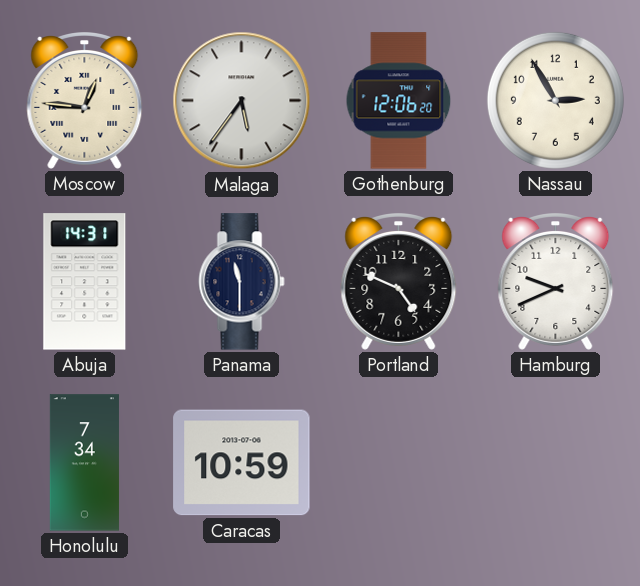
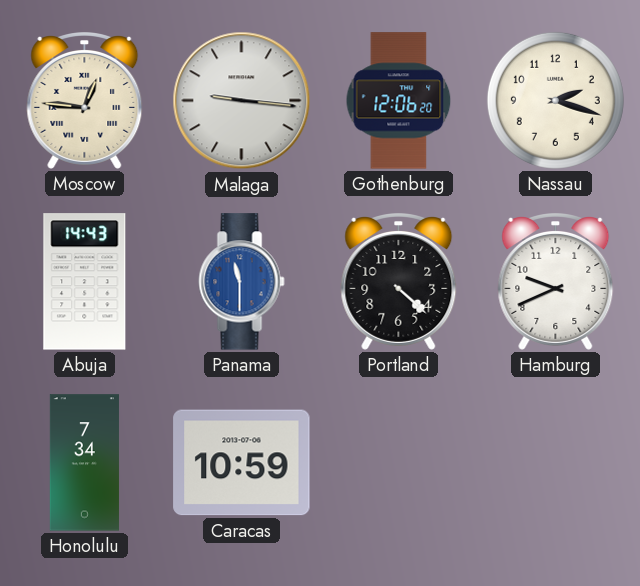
Malaga: 5:36 -> 9:16
Nassau: 2:55 -> 2:18
Abuja: 14:31 -> 14:43
Panama dial: navy -> blue
Portland: 4:49 -> 4:22
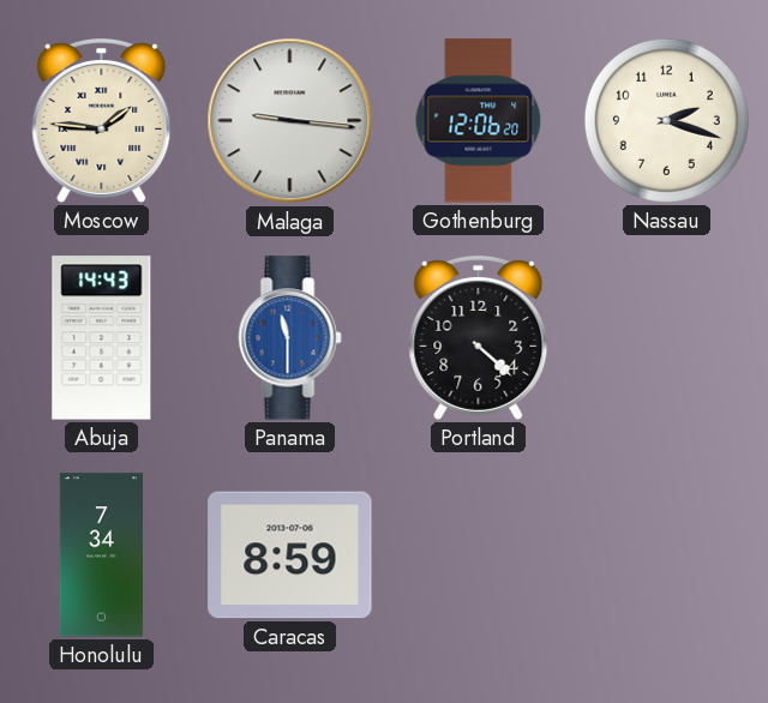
Moscow: 12:46 -> 1:46
Hamburg: 9:41 -> none
Caracas: 10:59 -> 8:59
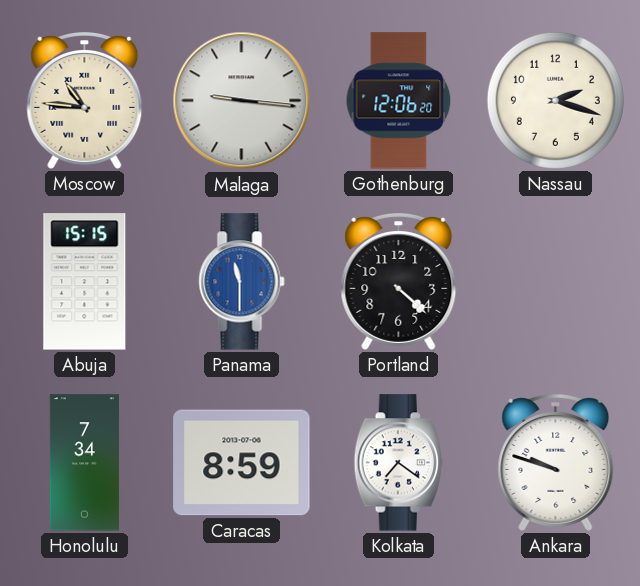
Moscow: 1:46 -> 10:46
Abuja: 14:43 -> 15:15
Kolkata: none -> 7:21
Ankara: none -> 9:48
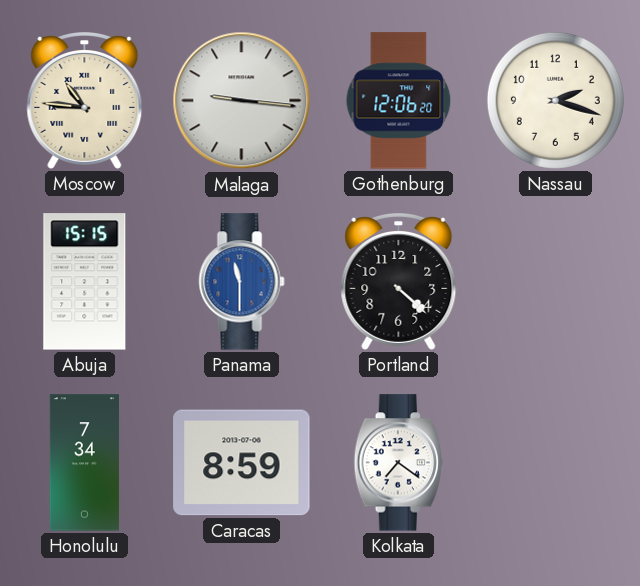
Ankara: 9:48 -> none
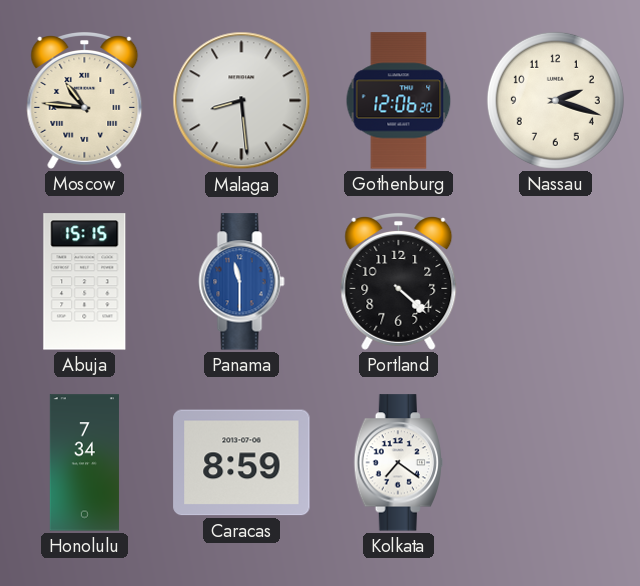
Malaga: 9:16 -> 8:29
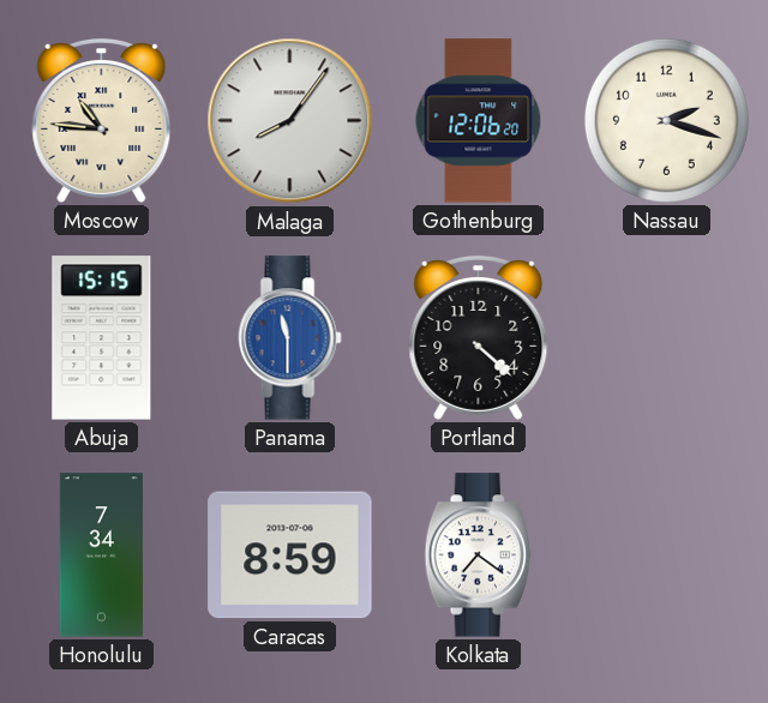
Malaga: 8:29 -> 8:06
